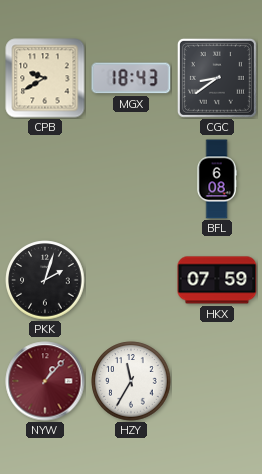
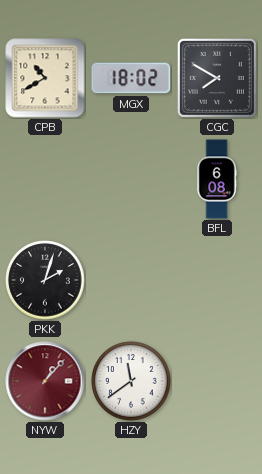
CPB: 9:40 -> 10:40
MGX: 18:43 -> 18:02
CGC: 8:39 -> 7:50
HKX: 07:59 -> none
HZY: 11:35 -> 11:39
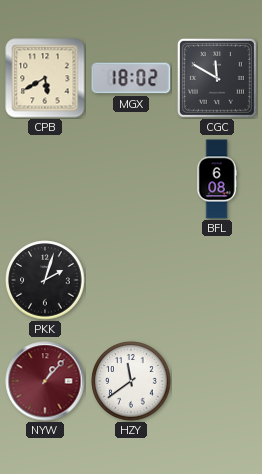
CPB: 10:40 -> 5:40
CGC: 7:50 -> 11:50
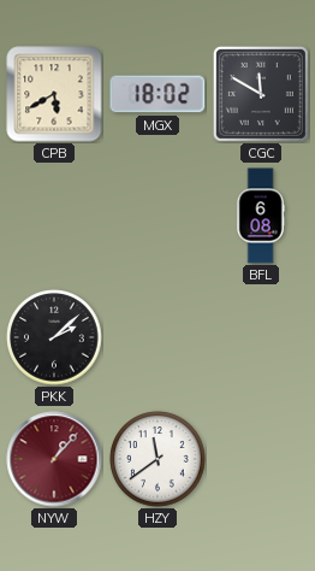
PKK: 2:03 -> 2:08
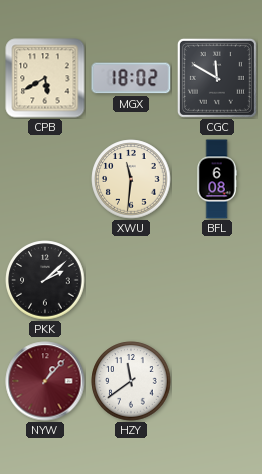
XWU: none -> 11:31
